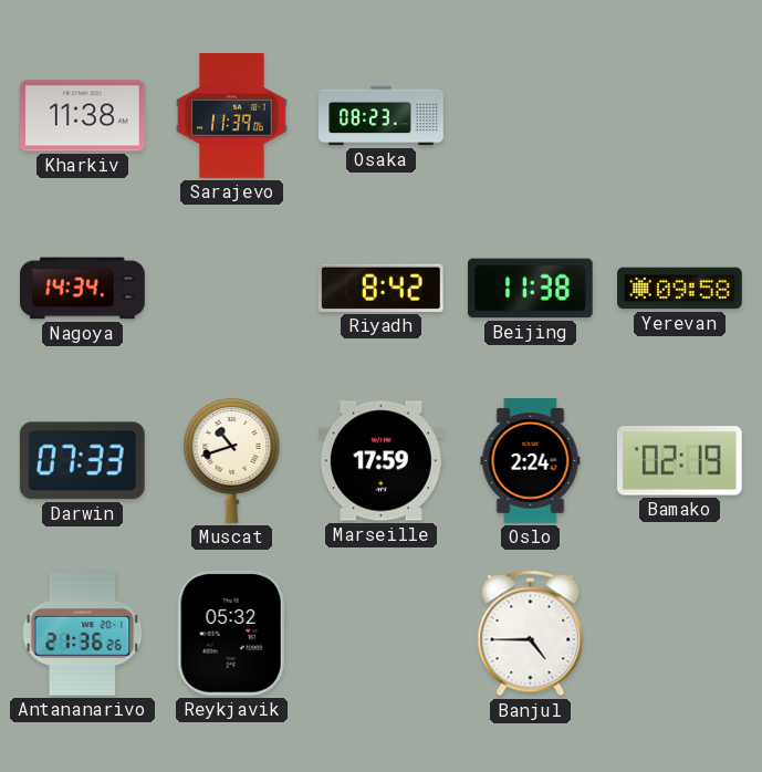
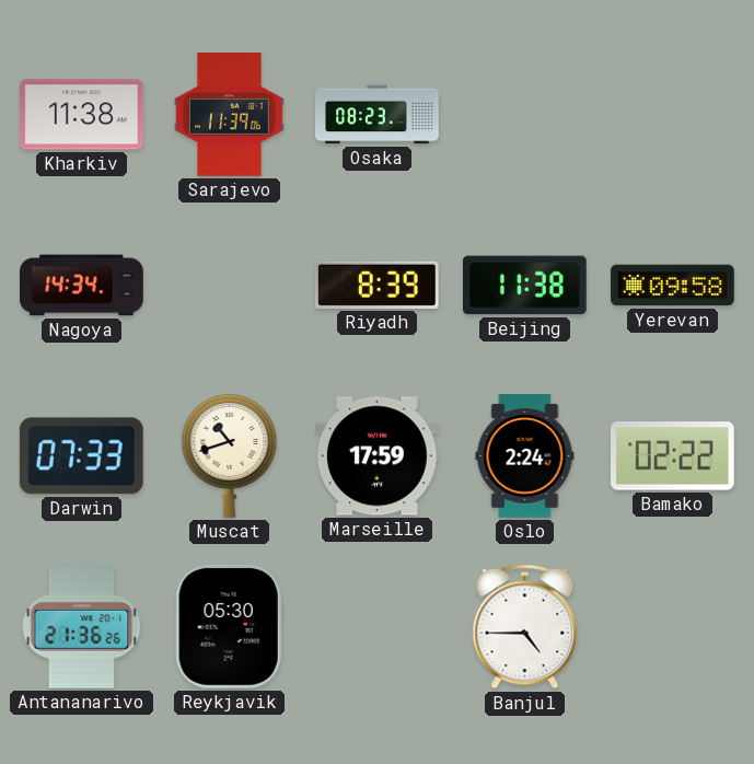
Riyadh: 8:42 -> 8:39
Bamako: 02:19 -> 02:22
Reykjavik: 05:32 -> 05:30
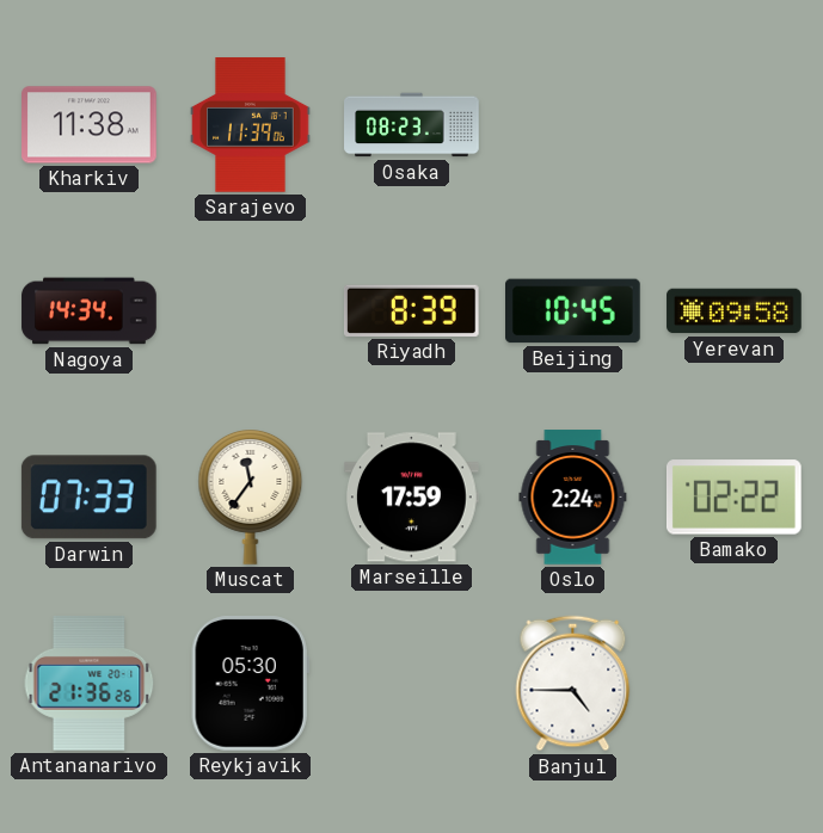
Beijing: 11:38 -> 10:45
Muscat: 10:42 -> 11:36
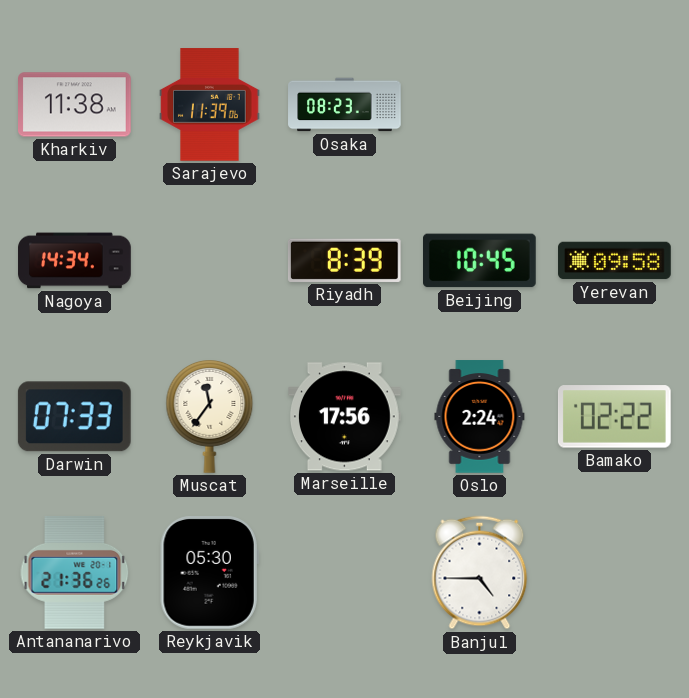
Marseille: 17:59 -> 17:56
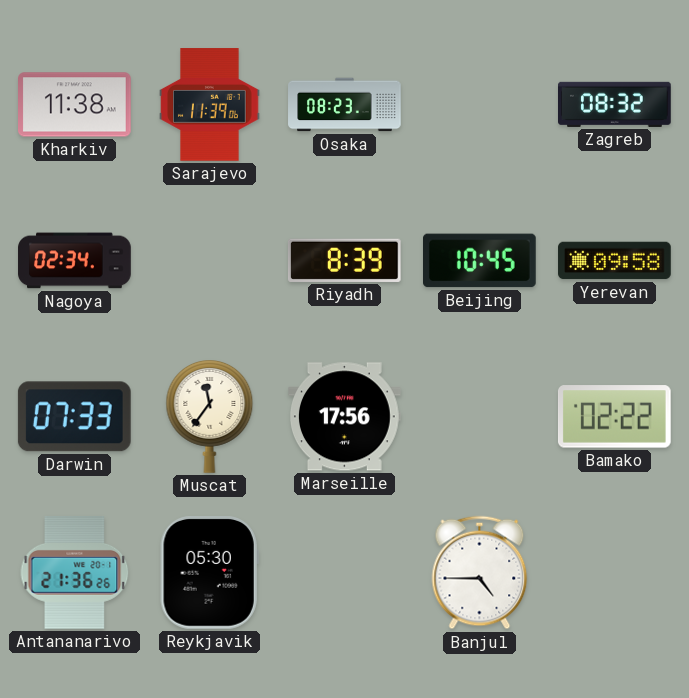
Zagreb: none -> 08:32
Nagoya: 14:34 -> 02:34
Oslo: 2:24 -> none
